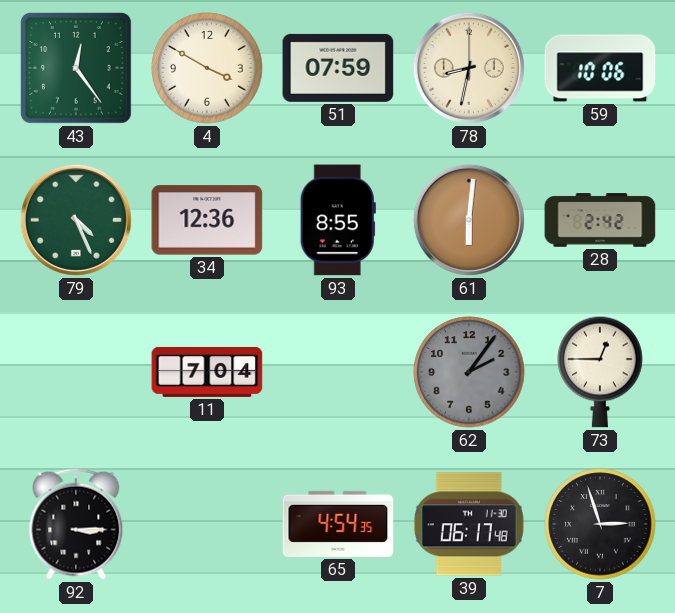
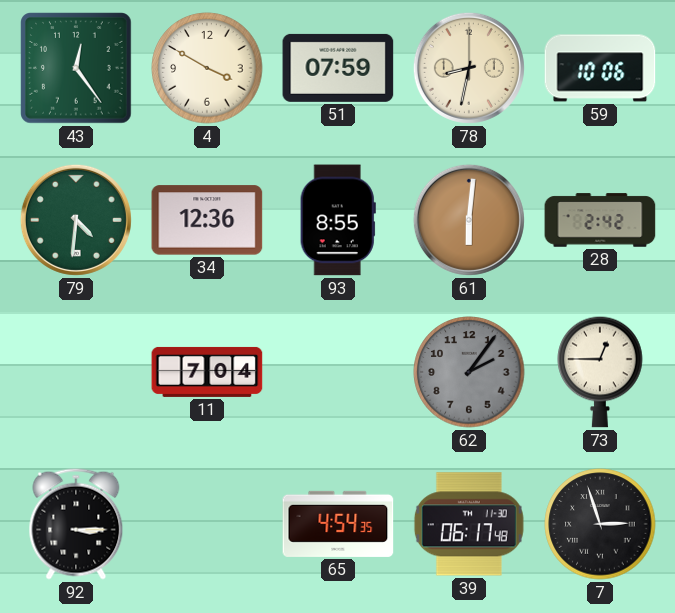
79: 4:26 -> 4:31
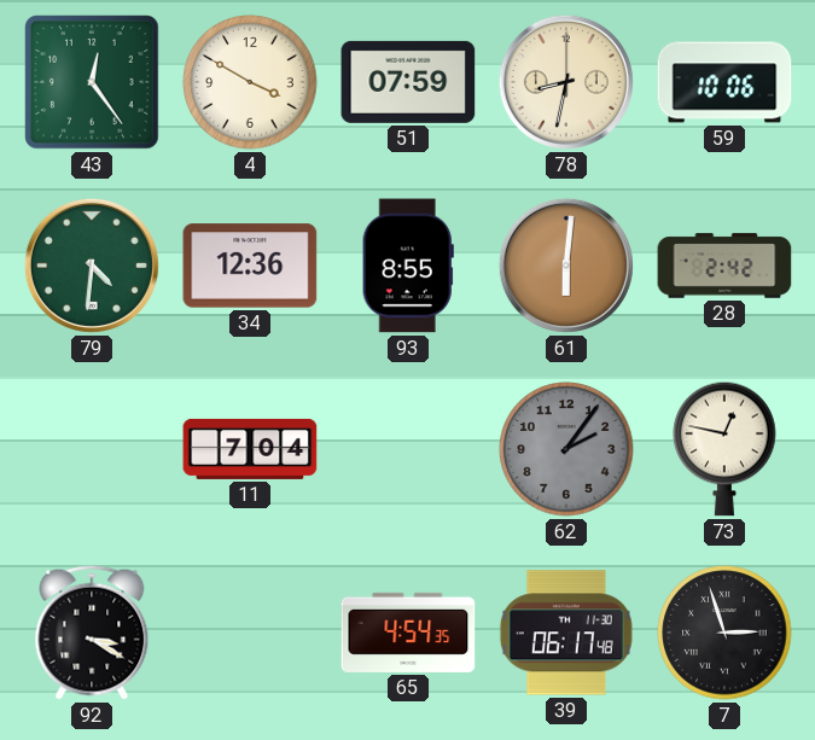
73: 12:45 -> 12:47
92: 3:15 -> 3:20
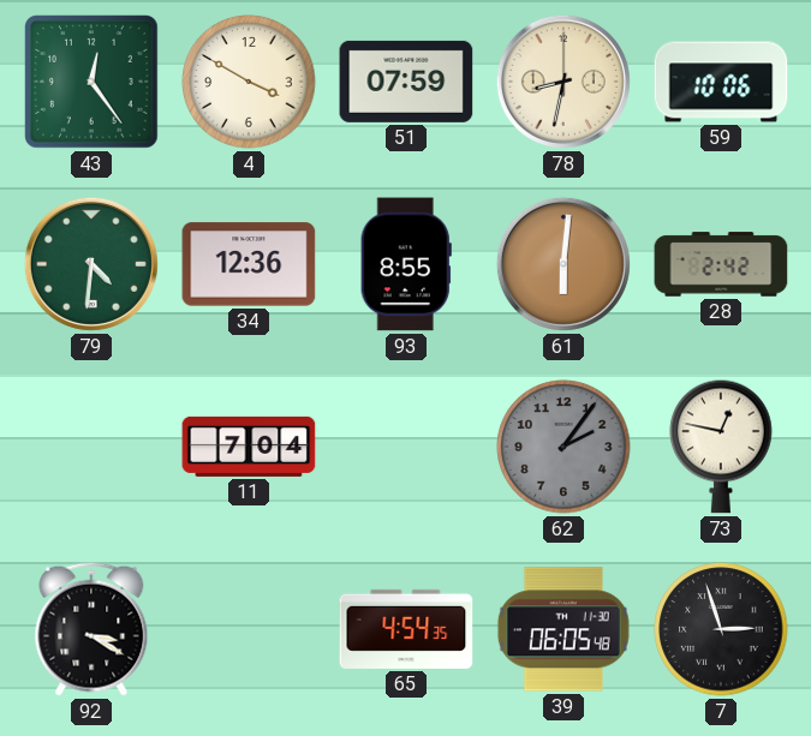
39: 06:17 -> 06:05
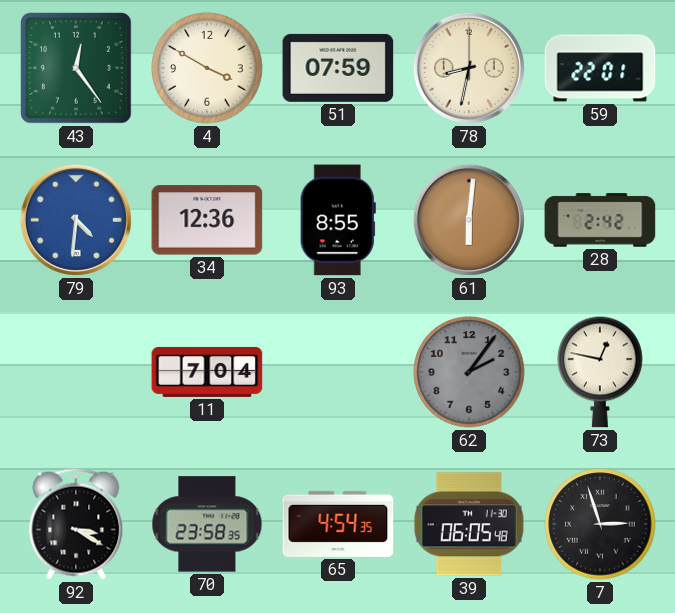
59: 10:06 -> 22:01
79 dial: green -> blue
70: none -> 23:58
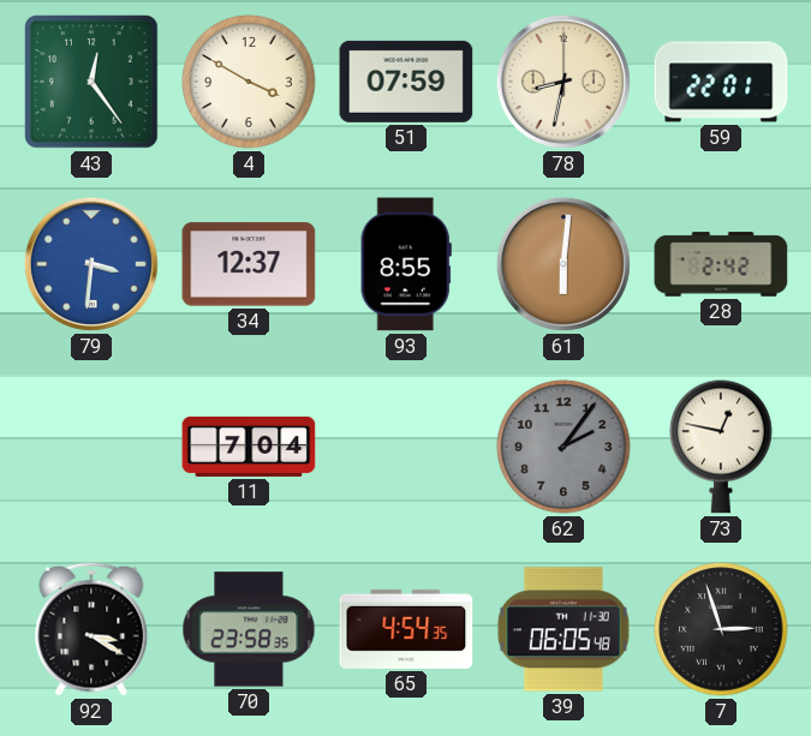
79: 4:31 -> 3:31
34: 12:36 -> 12:37
